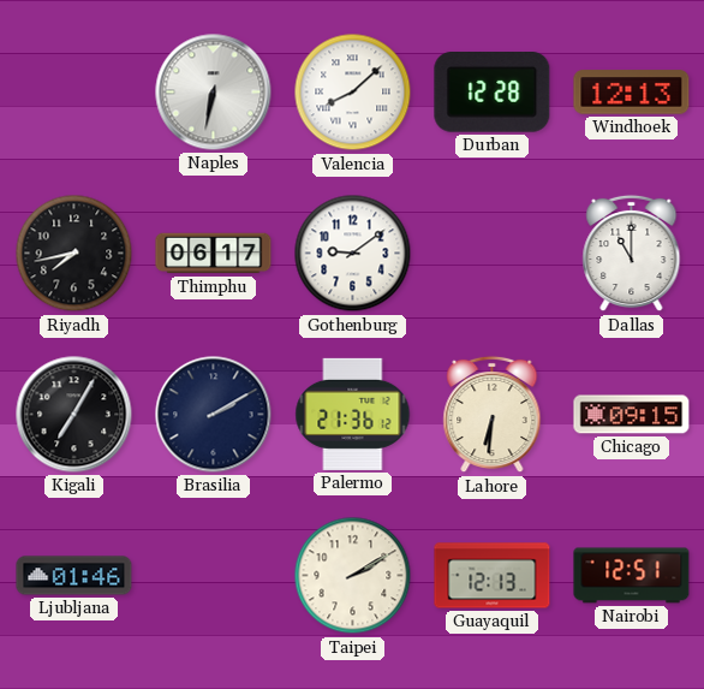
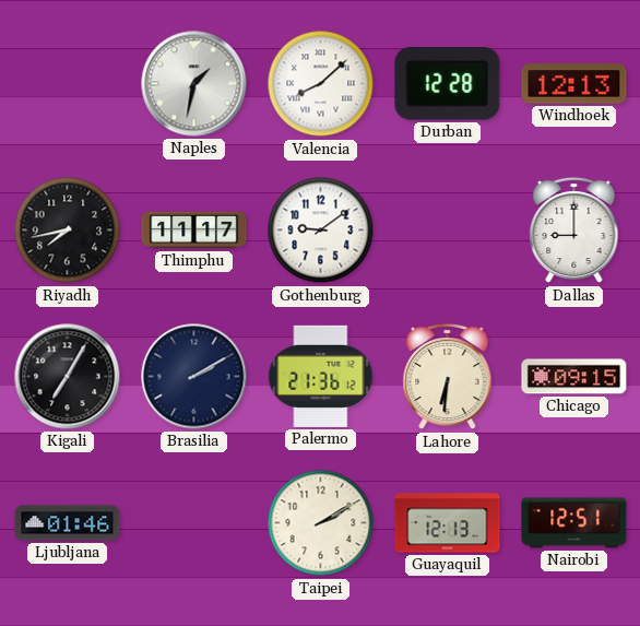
Naples: 6:32 -> 1:32
Thimphu: 06:17 -> 11:17
Dallas: 11:00 -> 9:00
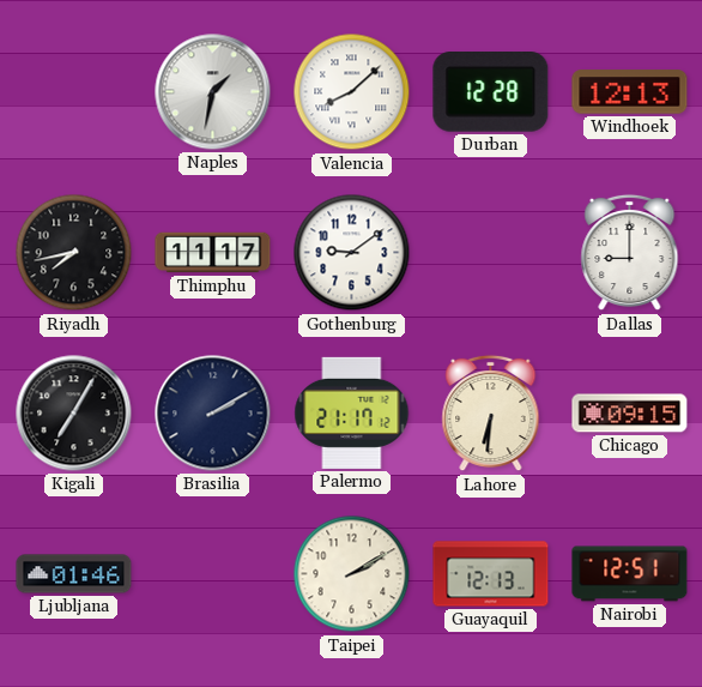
Palermo: 21:36 -> 21:17
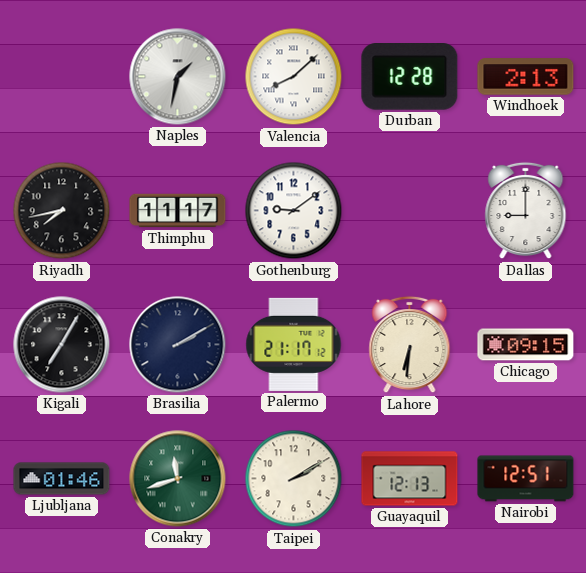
Windhoek: 12:13 -> 2:13
Conakry: none -> 11:42
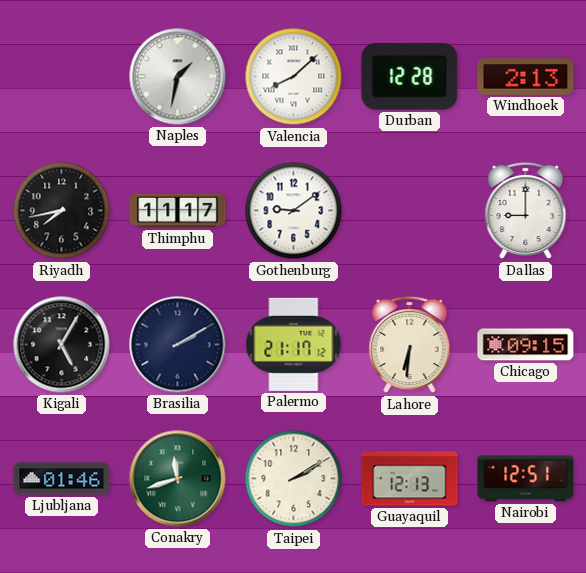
Kigali: 7:05 -> 5:05
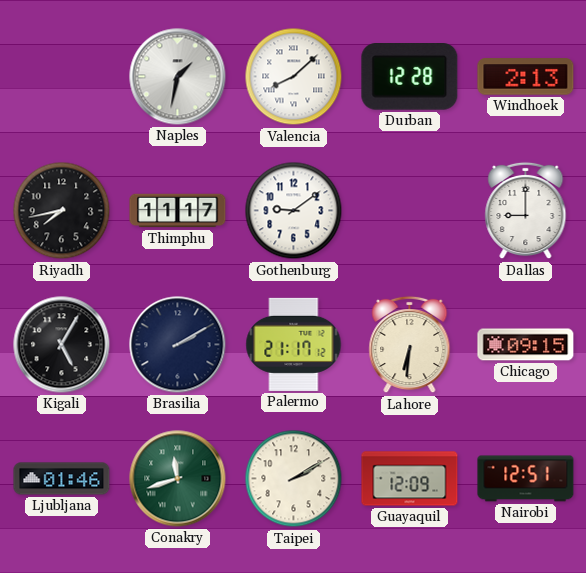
Guayaquil: 12:13 -> 12:09
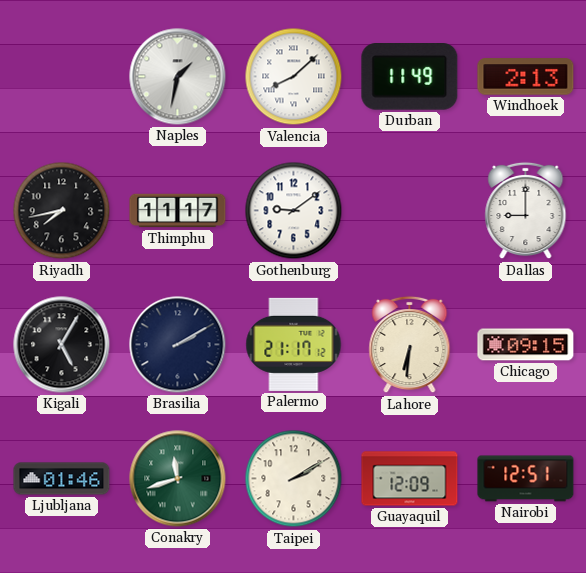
Durban: 12:28 -> 11:49
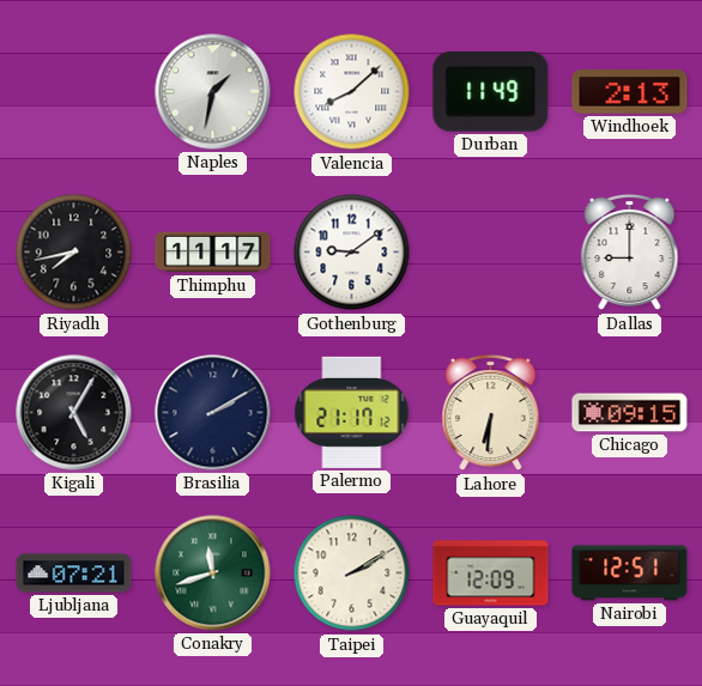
Ljubljana: 01:46 -> 07:21
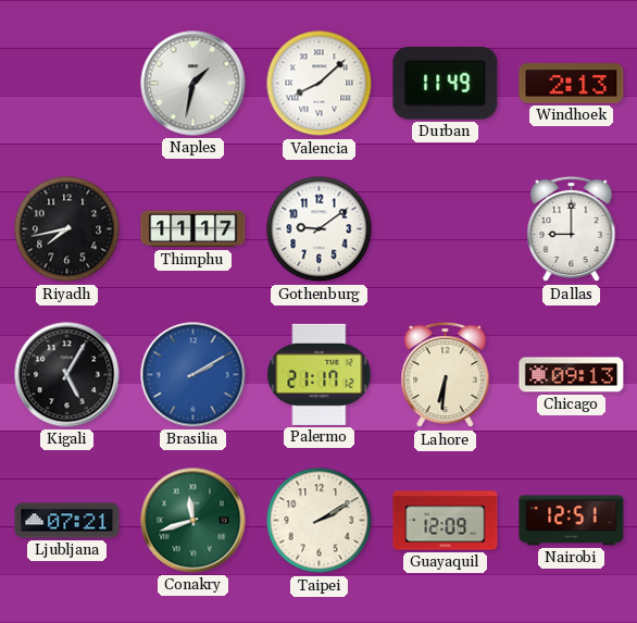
Brasilia dial: navy -> blue
Chicago: 09:15 -> 09:13
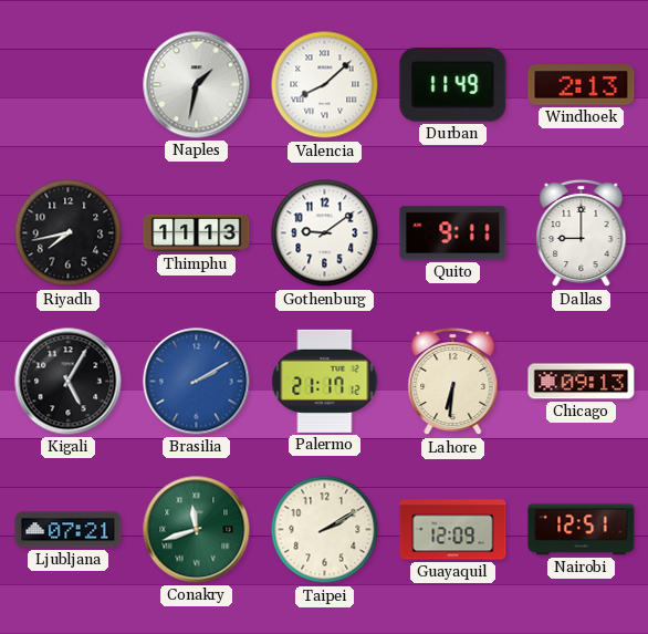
Thimphu: 11:17 -> 11:13
Quito: none -> 9:11
